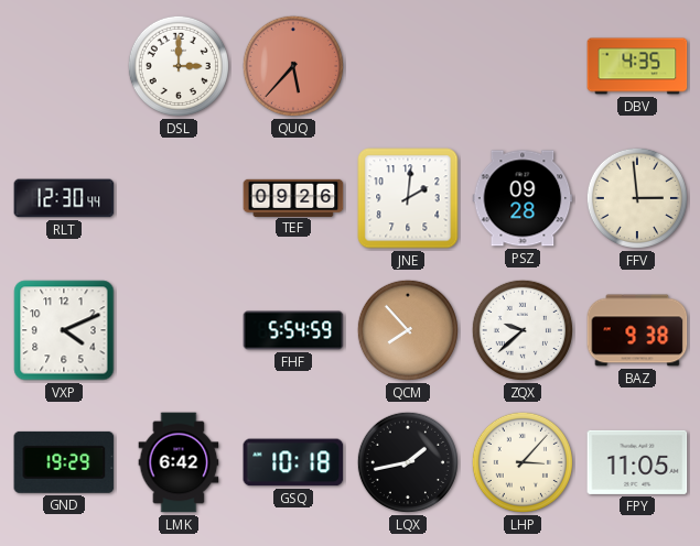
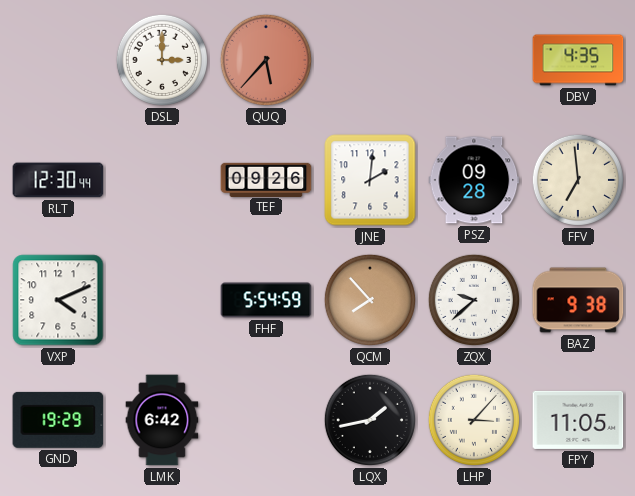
FFV: 2:59 -> 6:59
GSQ: 10:18 -> none
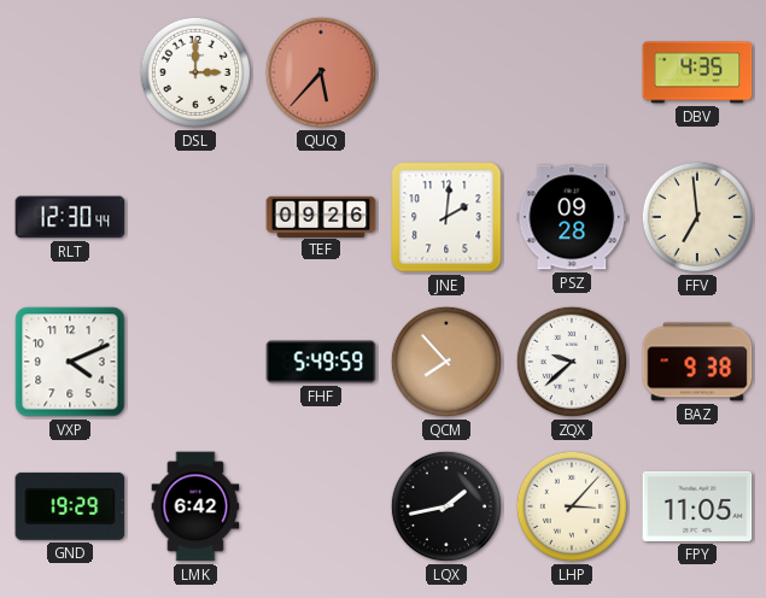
FHF: 5:54 -> 5:49
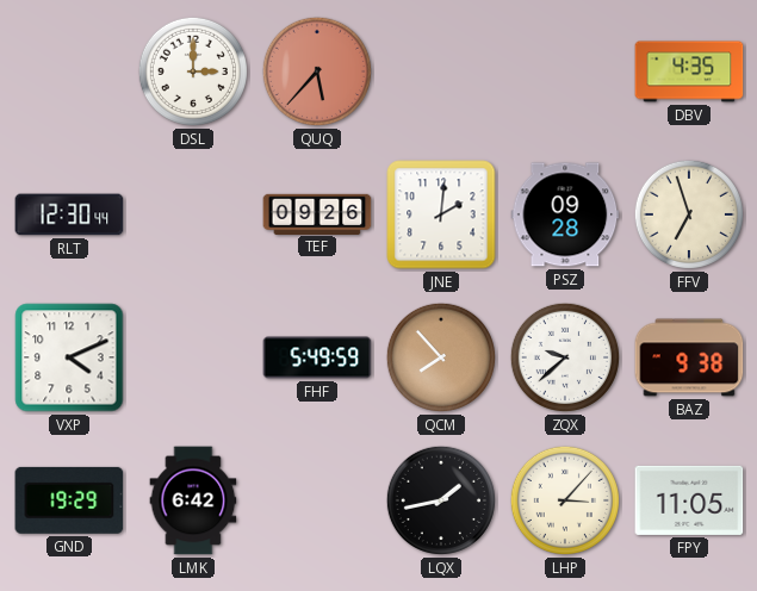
FFV: 6:59 -> 6:57
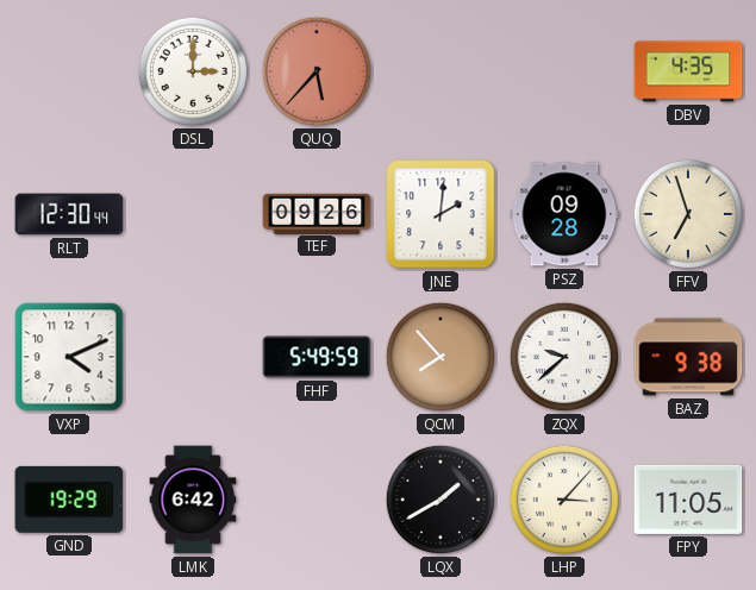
LQX: 1:43 -> 1:40
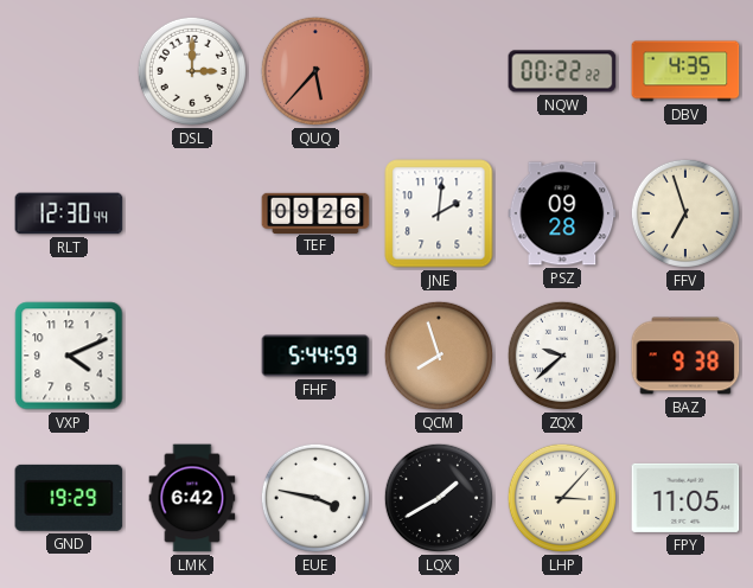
NQW: none -> 00:22
FHF: 5:49 -> 5:44
QCM: 7:53 -> 7:57
EUE: none -> 3:47
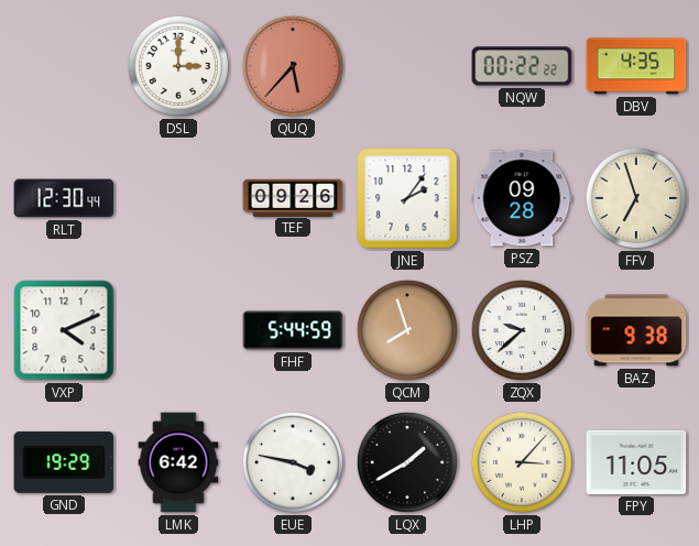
JNE: 2:01 -> 2:06
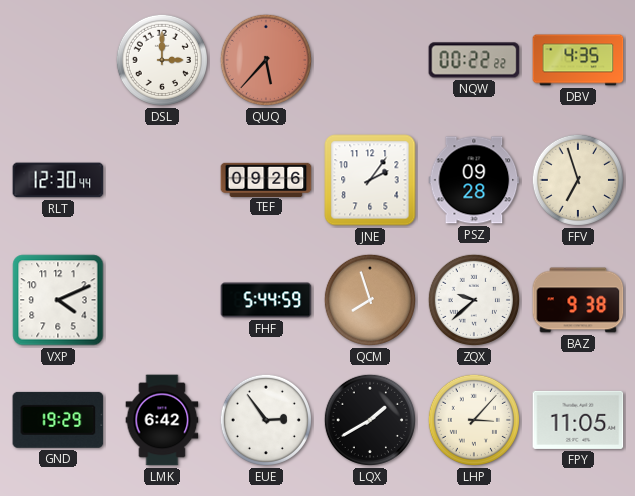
EUE: 3:47 -> 2:54
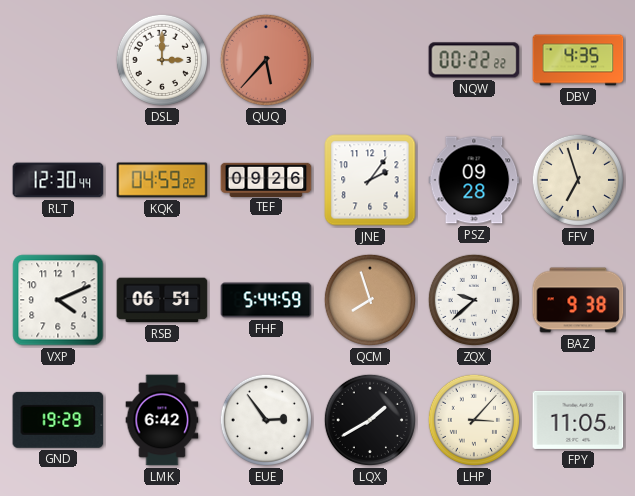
KQK: none -> 04:59
RSB: none -> 06:51
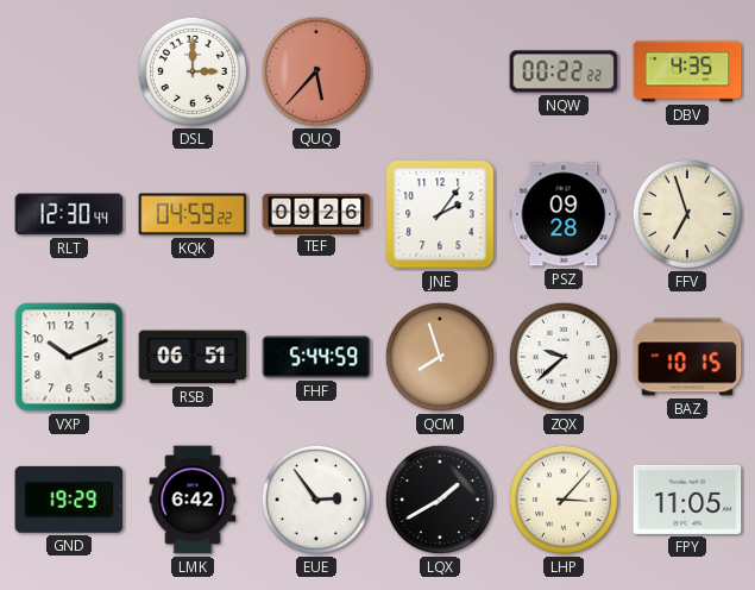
VXP: 4:11 -> 10:11
BAZ: 9:38 -> 10:15
